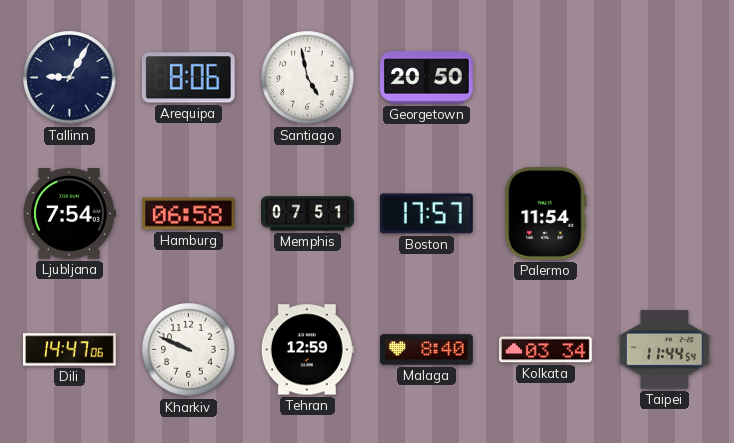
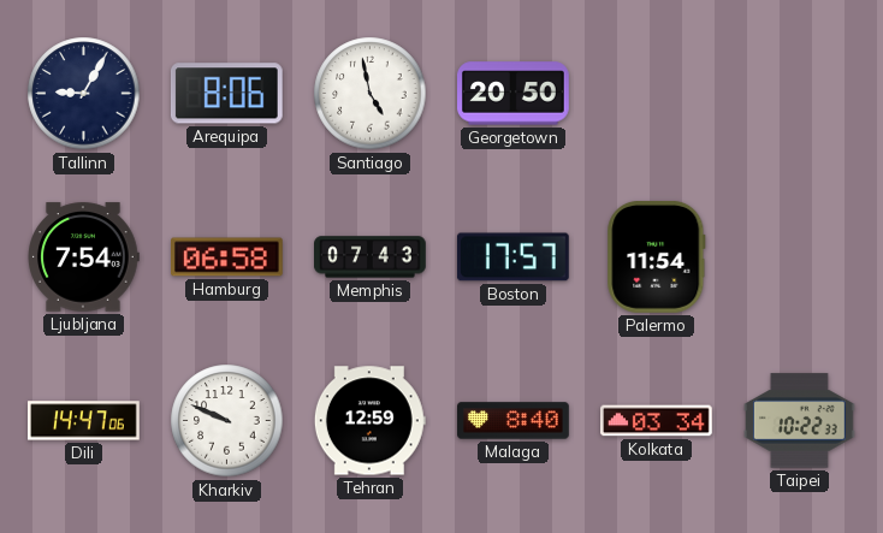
Memphis: 07:51 -> 07:43
Taipei: 11:44 -> 10:22
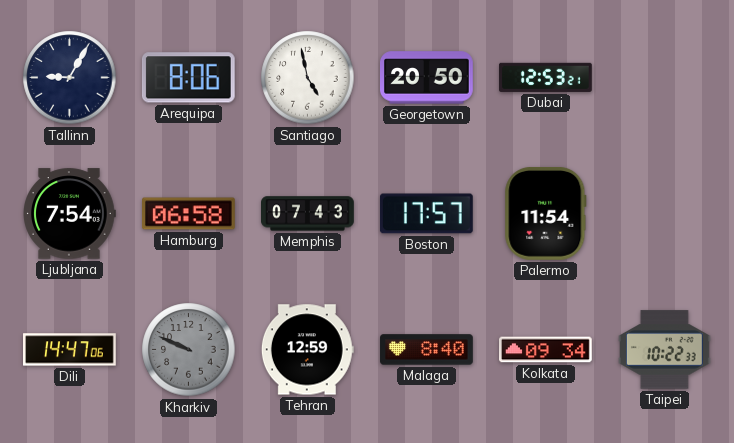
Dubai: none -> 12:53
Kharkiv dial: white -> grey
Kolkata: 03:34 -> 09:34
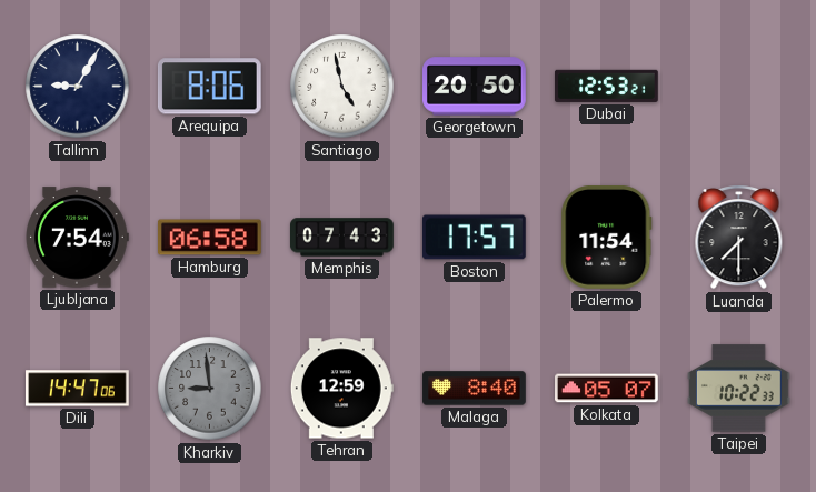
Luanda: none -> 7:30
Kharkiv: 9:49 -> 8:59
Kolkata: 09:34 -> 05:07
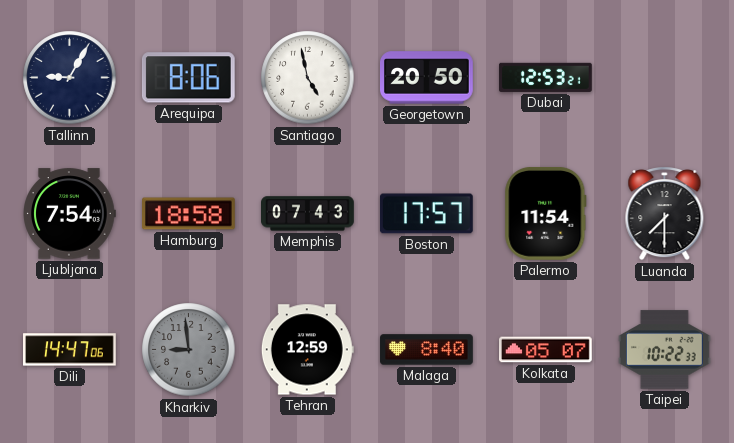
Hamburg: 06:58 -> 18:58
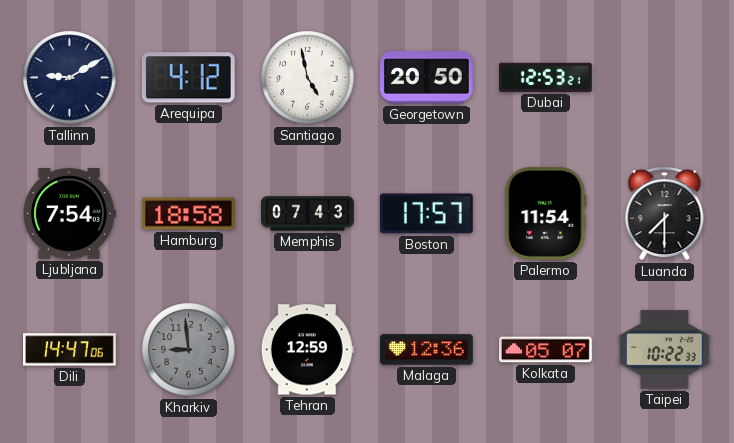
Tallinn: 9:05 -> 9:10
Arequipa: 8:06 -> 4:12
Malaga: 8:40 -> 12:36
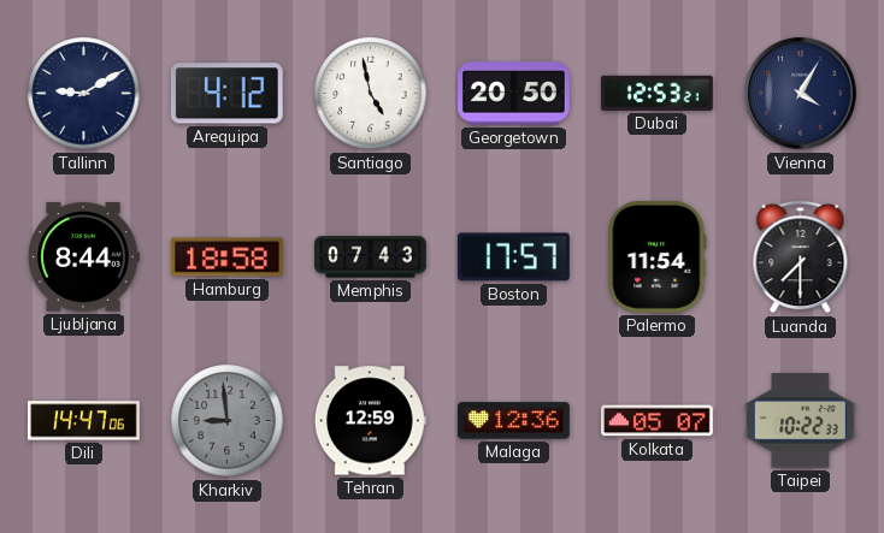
Vienna: none -> 4:05
Ljubljana: 7:54 -> 8:44
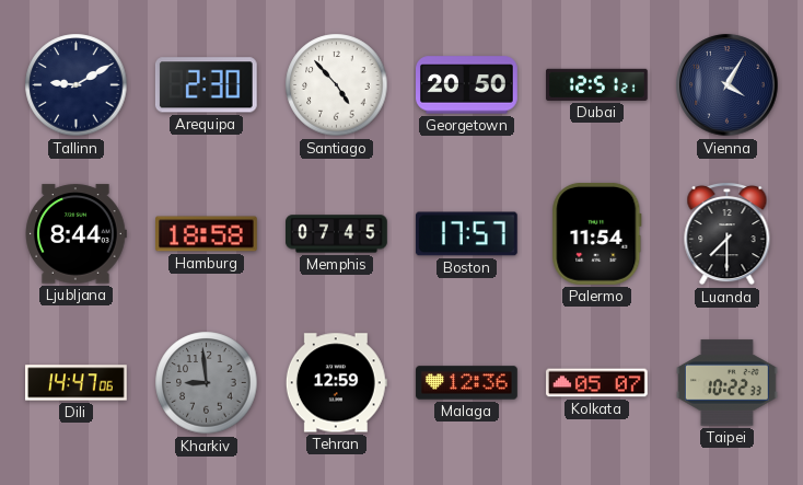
Arequipa: 4:12 -> 2:30
Santiago: 4:58 -> 4:53
Dubai: 12:53 -> 12:51
Memphis: 07:43 -> 07:45
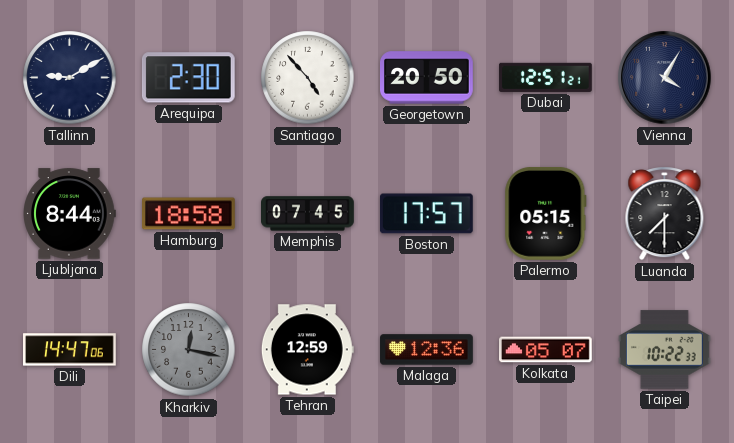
Palermo: 11:54 -> 05:15
Kharkiv: 8:59 -> 12:17
